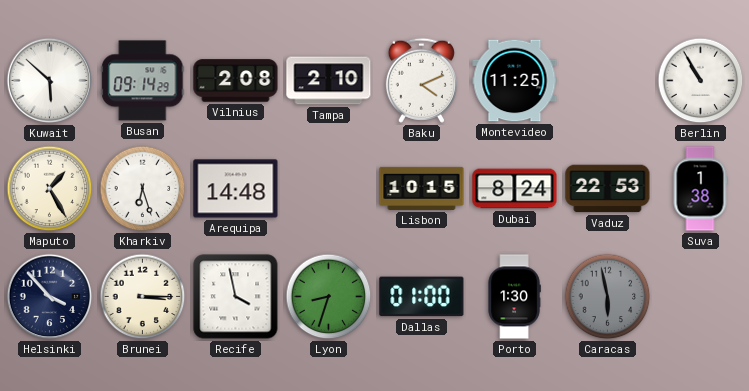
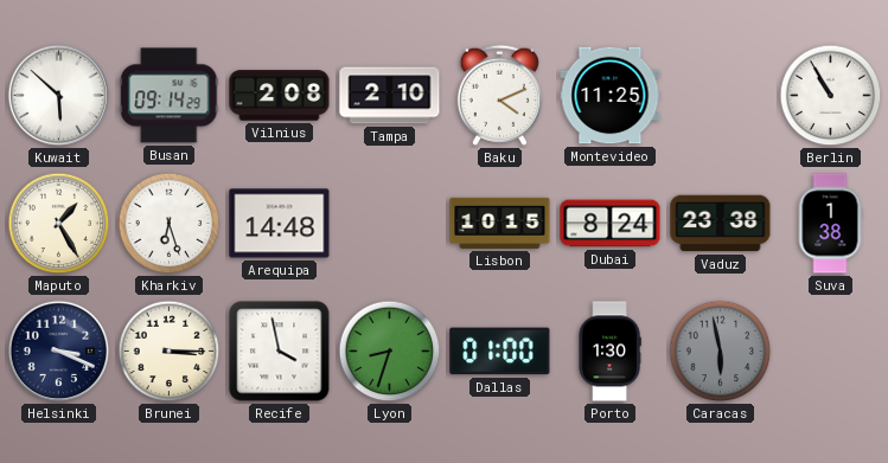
Vaduz: 22:53 -> 23:38
Helsinki: 3:53 -> 3:19
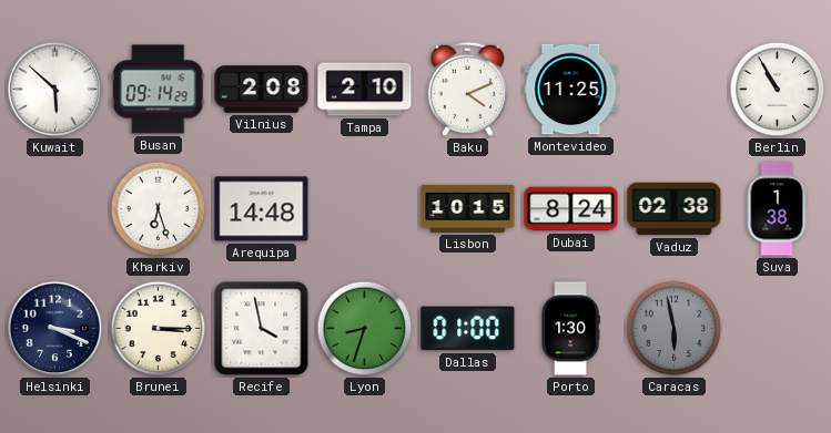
Maputo: 1:25 -> none
Vaduz: 23:38 -> 02:38
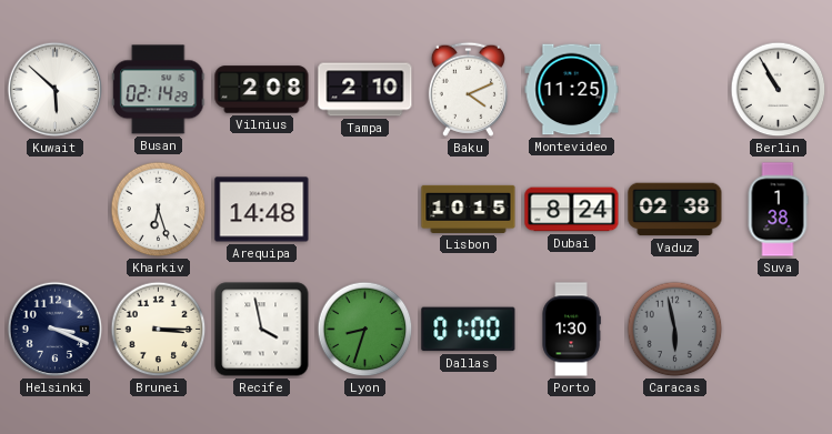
Busan: 09:14 -> 02:14
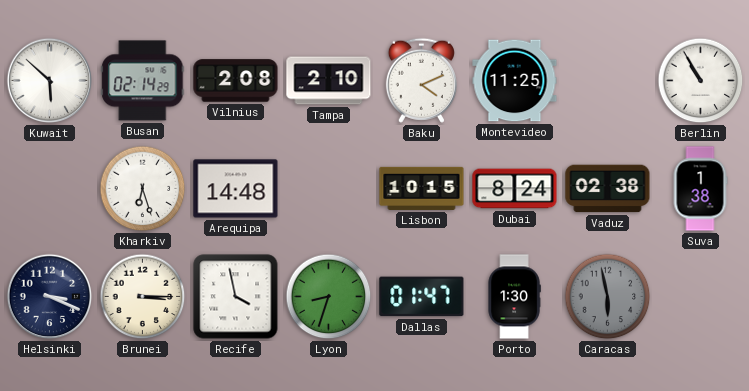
Dallas: 01:00 -> 01:47
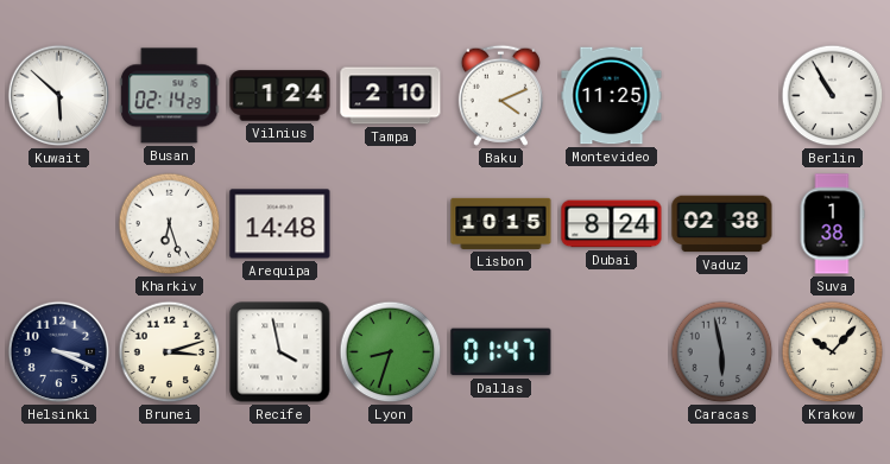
Vilnius: 2:08 -> 1:24
Brunei: 3:15 -> 3:12
Porto: 1:30 -> none
Krakow: none -> 10:07
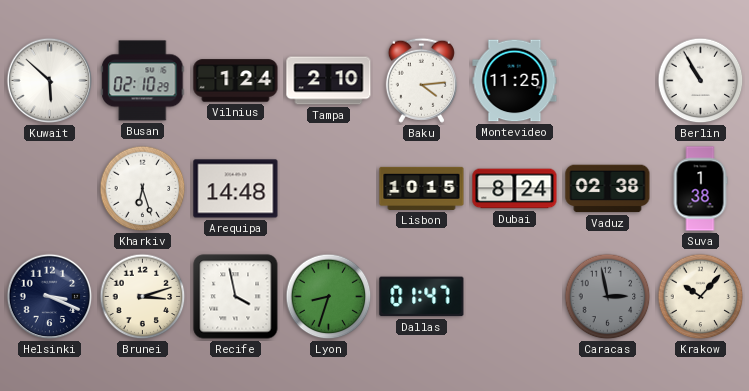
Busan: 02:14 -> 02:10
Baku: 4:11 -> 4:14
Caracas: 5:58 -> 2:58
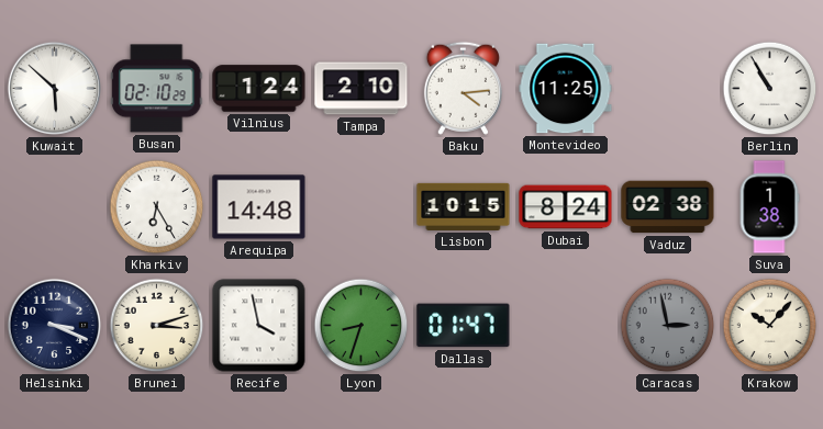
Kharkiv: 6:27 -> 6:25
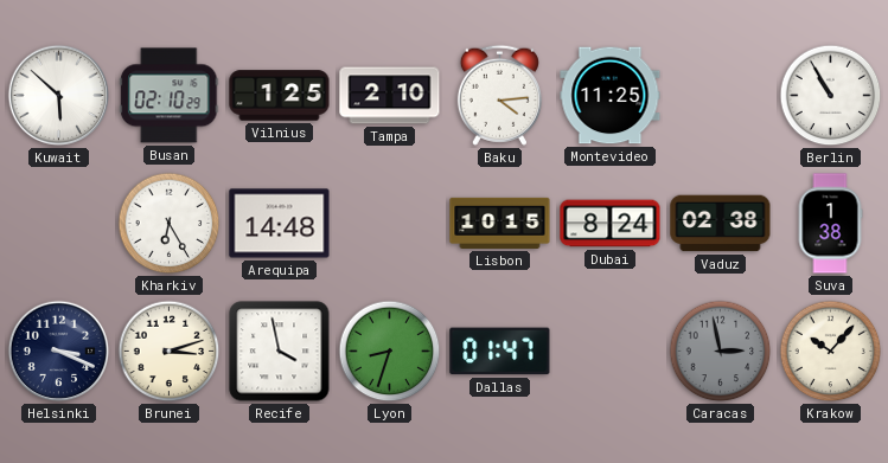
Vilnius: 1:24 -> 1:25
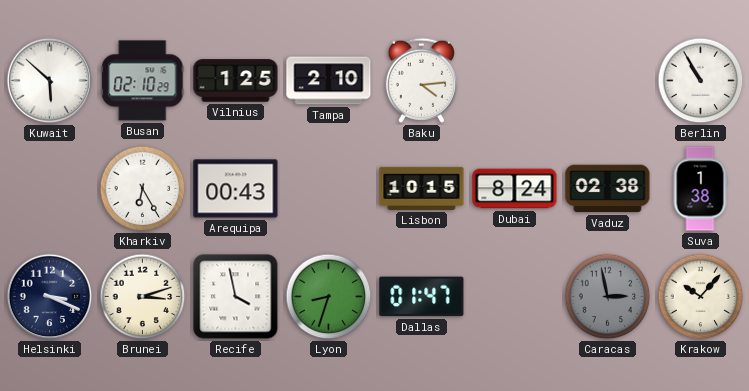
Montevideo: 11:25 -> none
Arequipa: 14:48 -> 00:43
